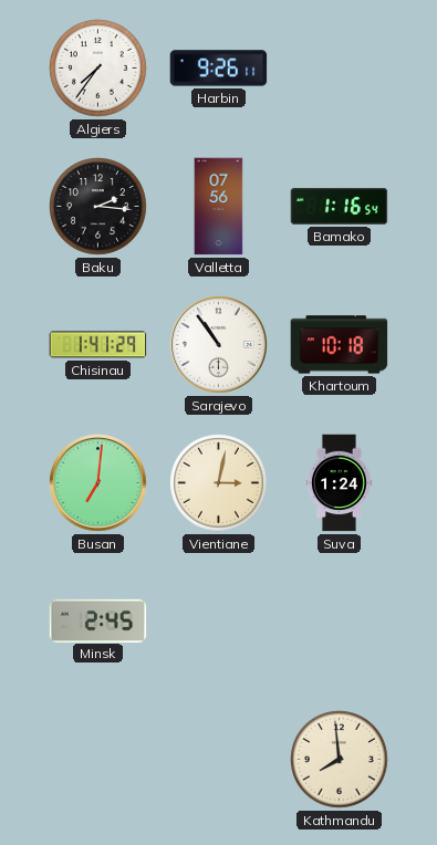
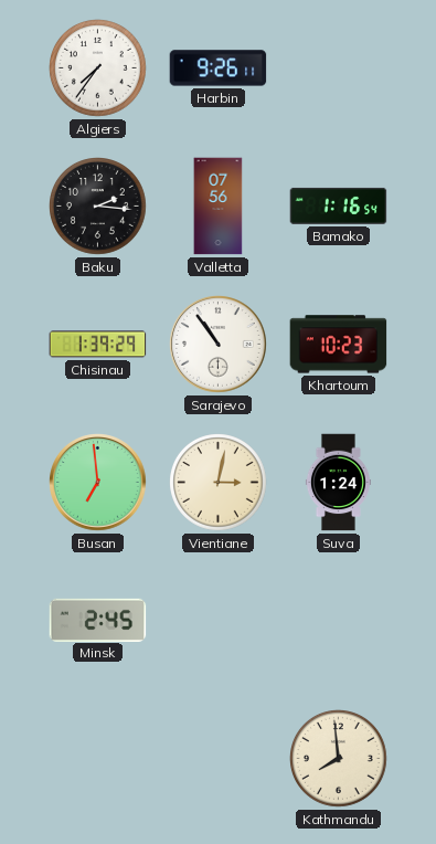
Chisinau: 1:41 -> 1:39
Khartoum: 10:18 -> 10:23
Busan: 7:01 -> 6:59
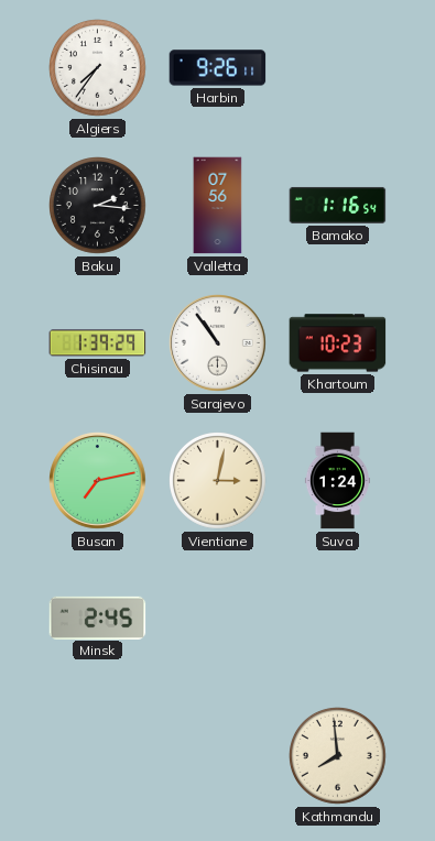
Busan: 6:59 -> 7:13
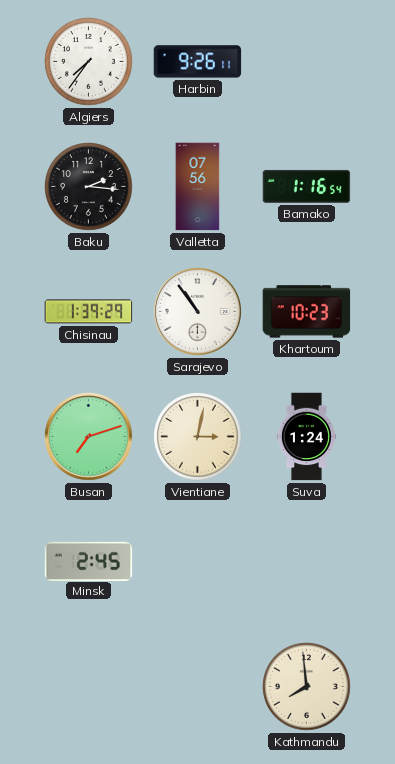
Busan: 7:13 -> 7:12
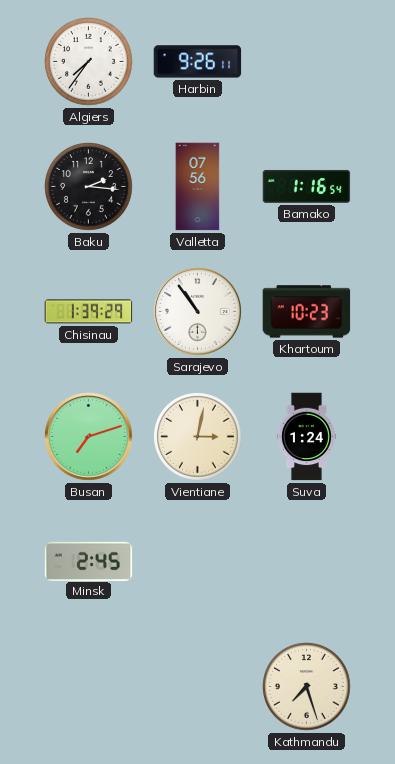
Kathmandu: 7:59 -> 7:27
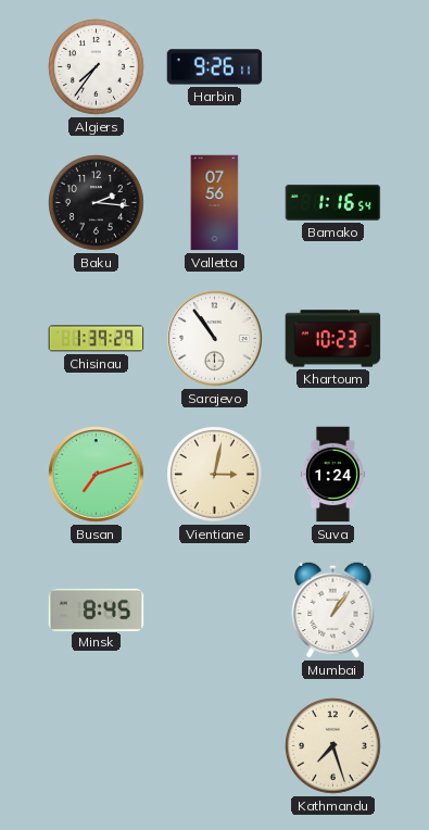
Minsk: 2:45 -> 8:45
Mumbai: none -> 1:06
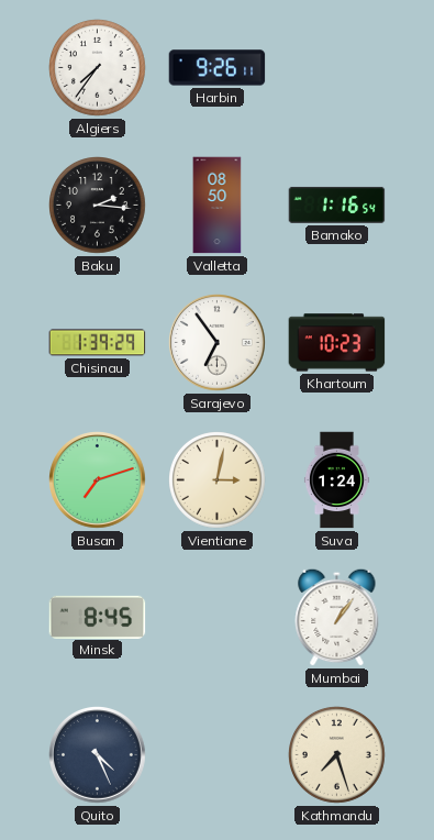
Valletta: 07:56 -> 08:50
Sarajevo: 10:54 -> 6:54
Quito: none -> 4:26
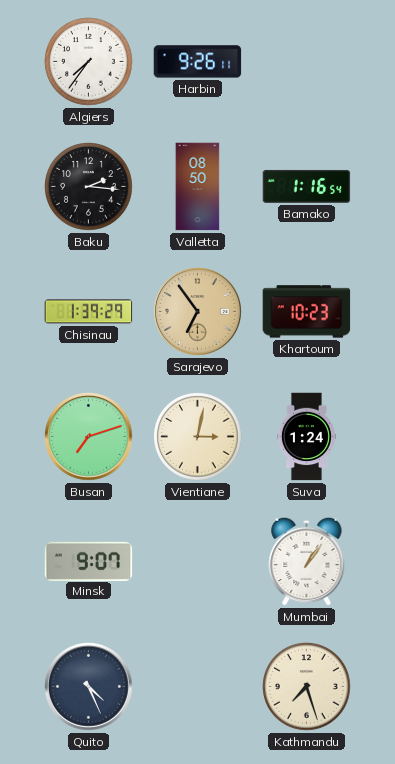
Sarajevo dial: white -> champagne
Minsk: 8:45 -> 9:07
